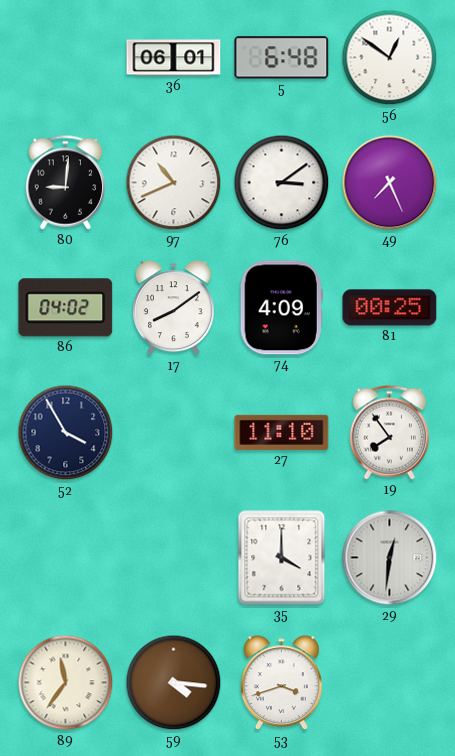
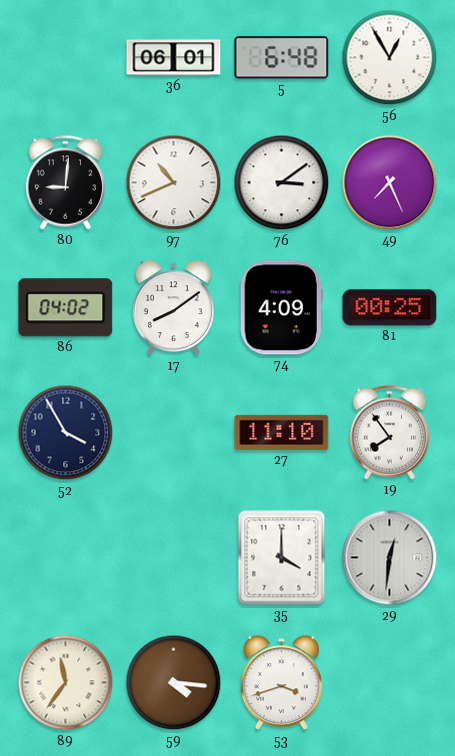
56: 12:51 -> 12:55
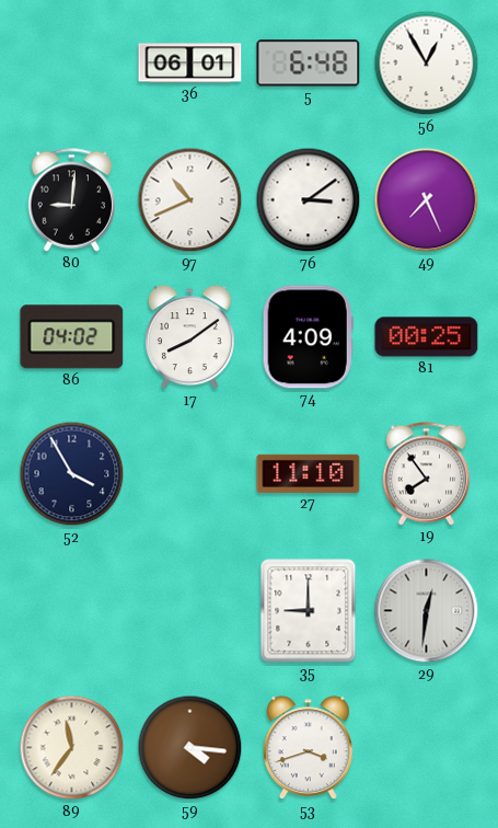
35: 4:00 -> 9:00
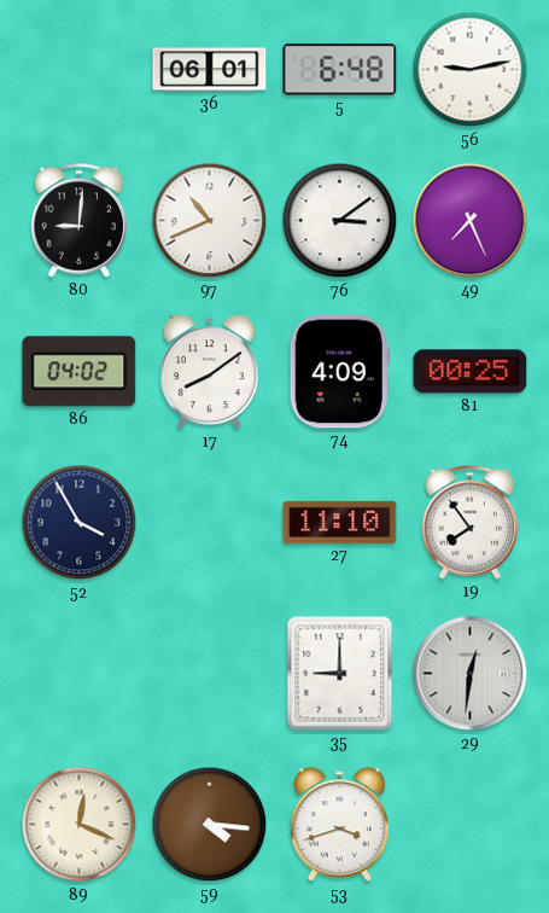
56: 12:55 -> 9:13
89: 11:36 -> 12:19
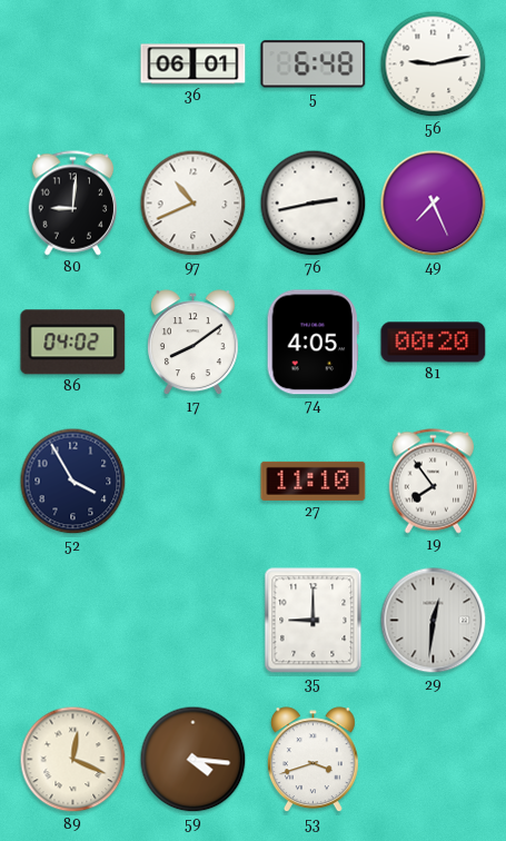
76: 3:09 -> 2:43
74: 4:09 -> 4:05
81: 00:25 -> 00:20
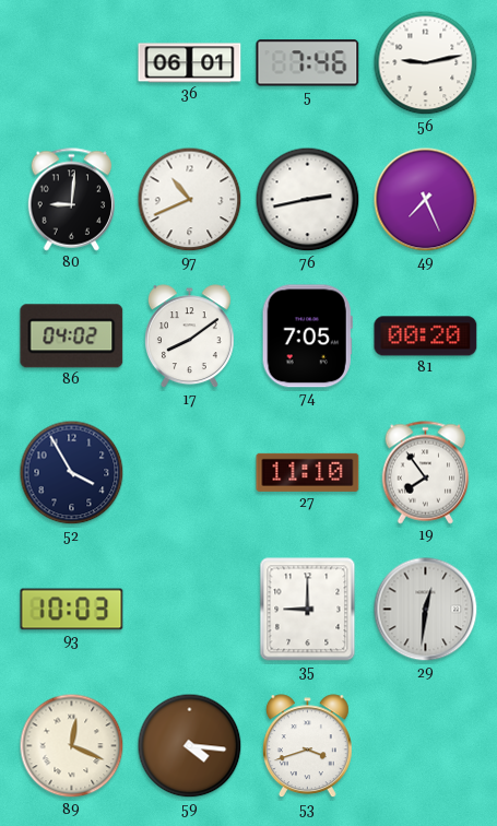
5: 6:48 -> 7:46
74: 4:05 -> 7:05
93: none -> 10:03
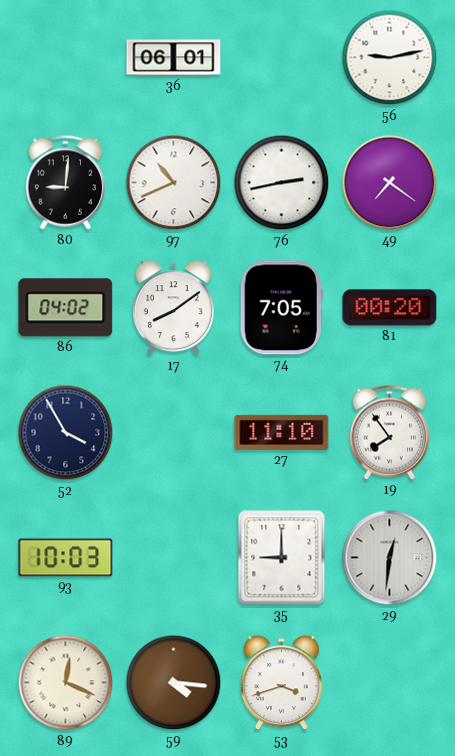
5: 7:46 -> none
49: 7:26 -> 7:21
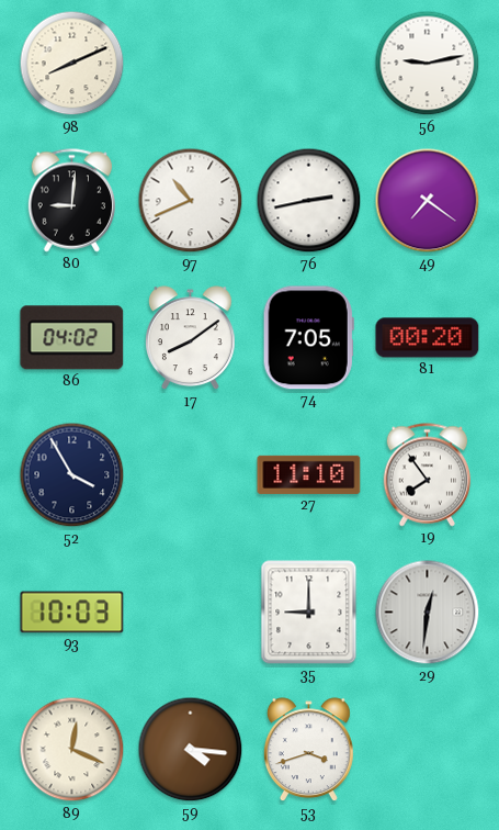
98: none -> 8:11
36: 06:01 -> none
